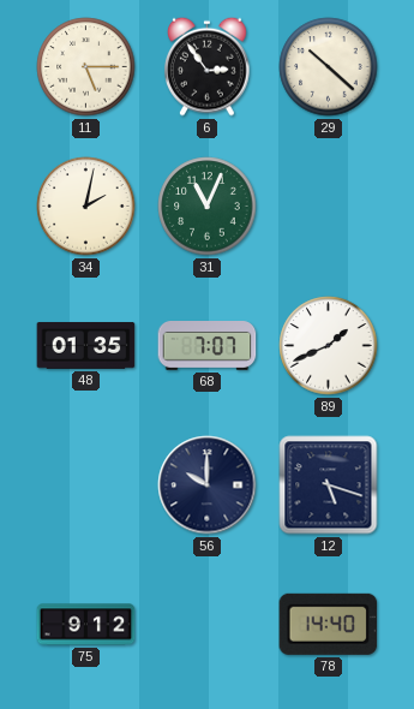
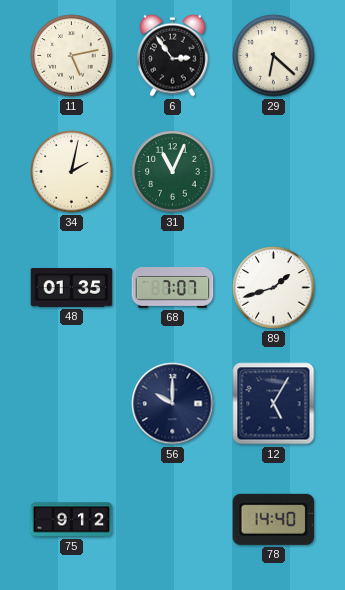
11: 5:15 -> 5:13
29: 10:22 -> 6:22
89: 1:41 -> 1:42
12: 5:18 -> 5:05
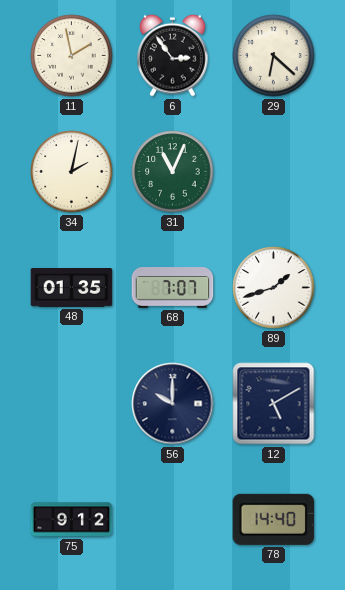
11: 5:13 -> 1:58
12: 5:05 -> 5:10
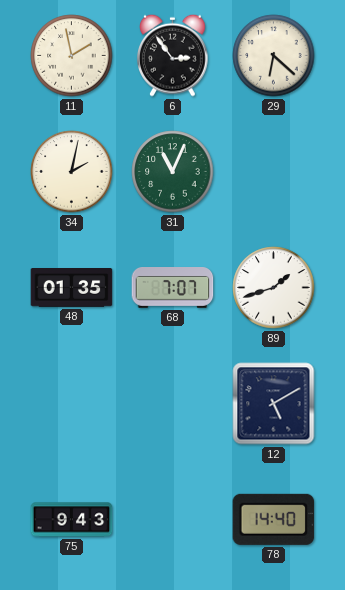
56: 10:00 -> none
75: 9:12 -> 9:43
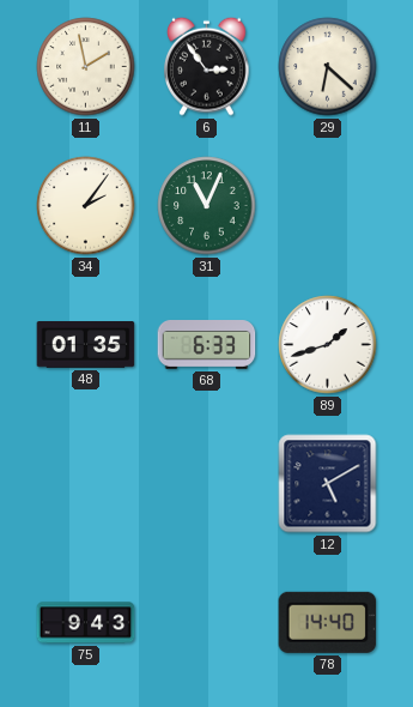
34: 2:02 -> 2:06
68: 7:07 -> 6:33
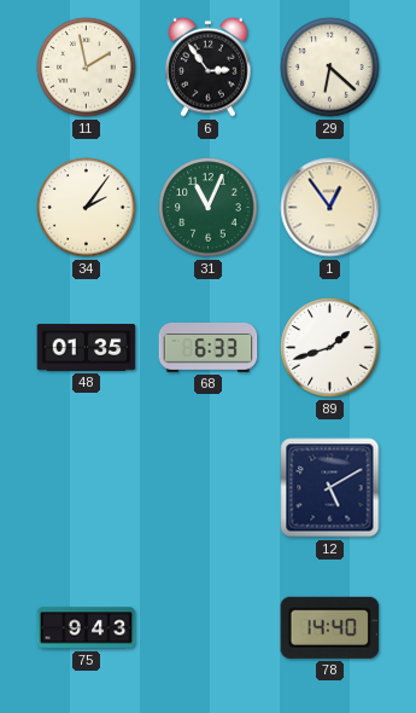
1: none -> 12:54
